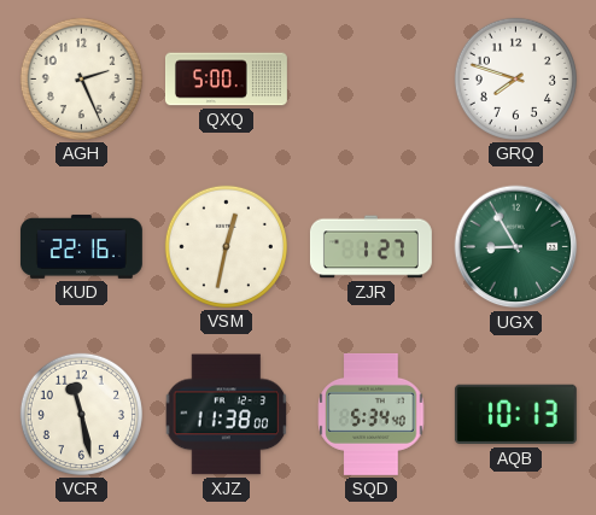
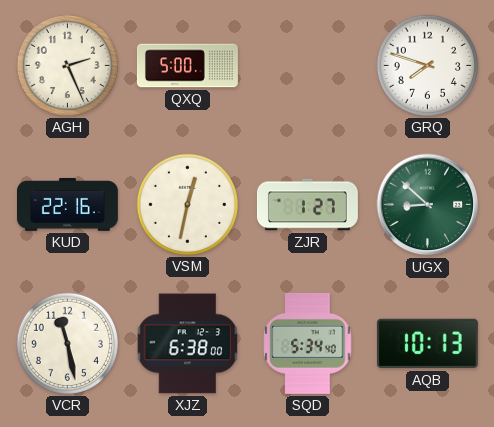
UGX: 8:55 -> 8:52
XJZ: 11:38 -> 6:38
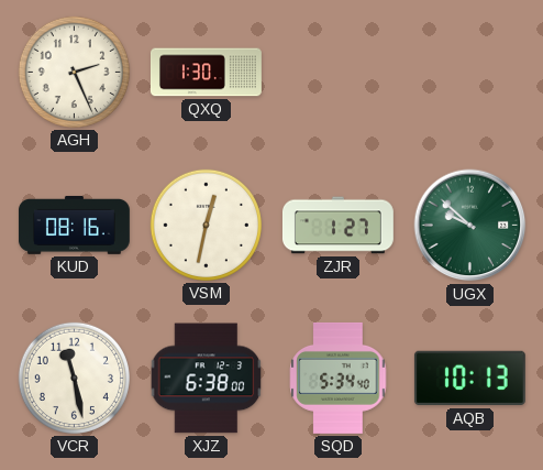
QXQ: 5:00 -> 1:30
GRQ: 7:48 -> none
KUD: 22:16 -> 08:16
UGX: 8:52 -> 9:52
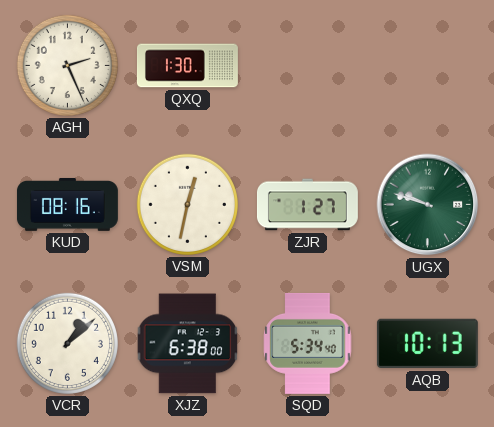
UGX: 9:52 -> 9:48
VCR: 11:28 -> 1:08
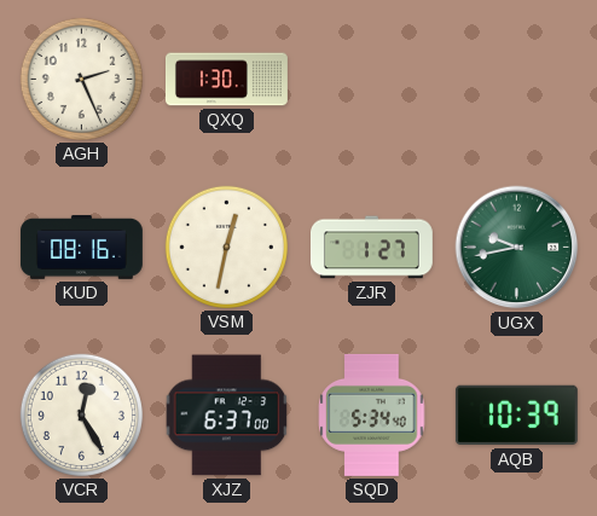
UGX: 9:48 -> 9:43
VCR: 1:08 -> 12:25
XJZ: 6:38 -> 6:37
AQB: 10:13 -> 10:39
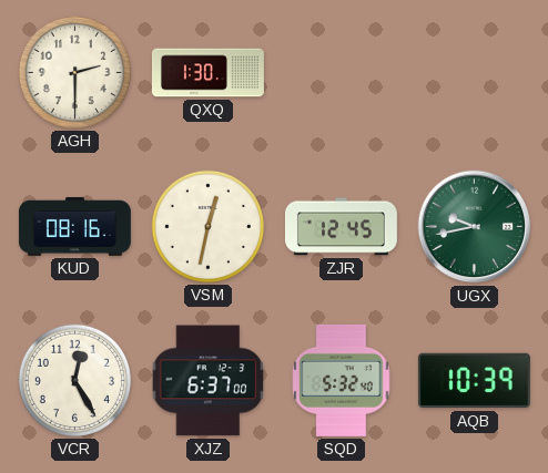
AGH: 2:26 -> 2:30
ZJR: 1:27 -> 12:45
SQD: 5:34 -> 5:32
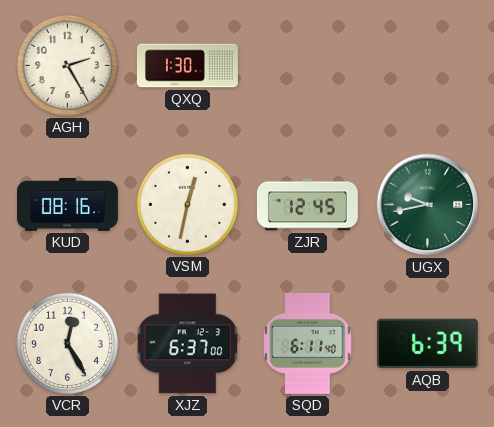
AGH: 2:30 -> 2:25
SQD: 5:32 -> 6:11
AQB: 10:39 -> 6:39
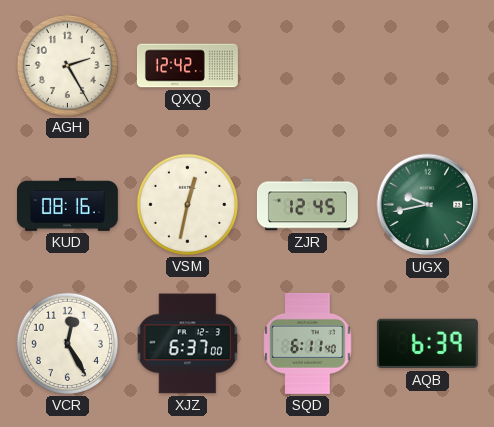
QXQ: 1:30 -> 12:42
